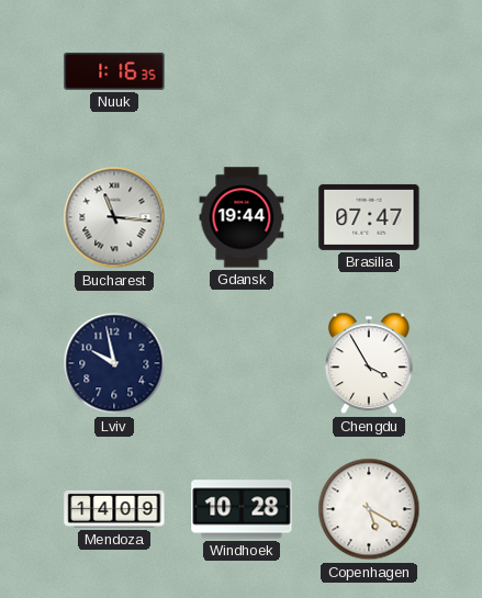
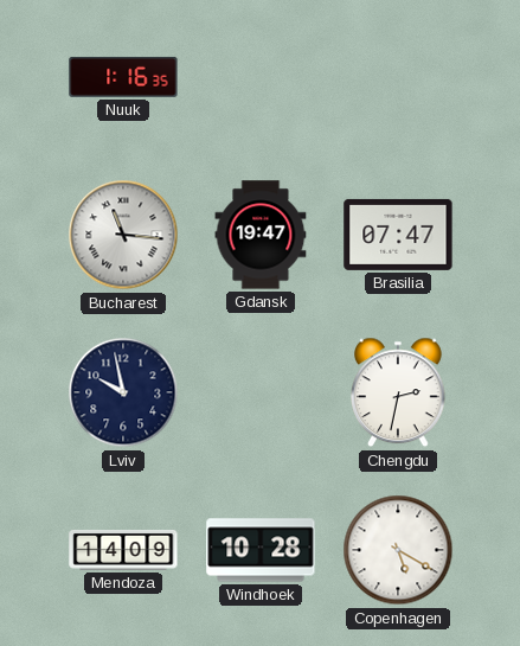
Gdansk: 19:44 -> 19:47
Chengdu: 3:55 -> 2:32
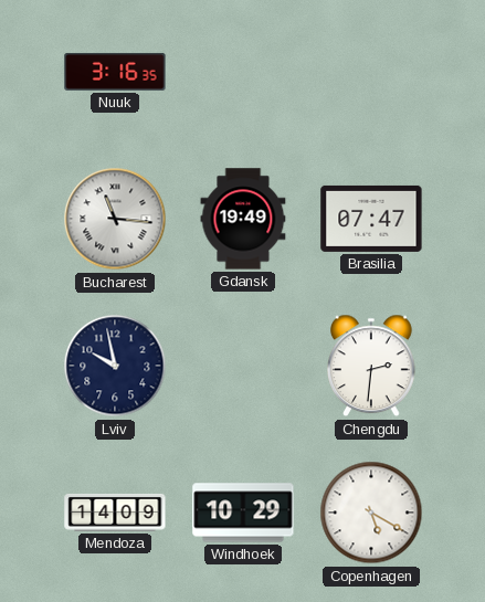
Nuuk: 1:16 -> 3:16
Gdansk: 19:47 -> 19:49
Chengdu: 2:32 -> 2:31
Windhoek: 10:28 -> 10:29
